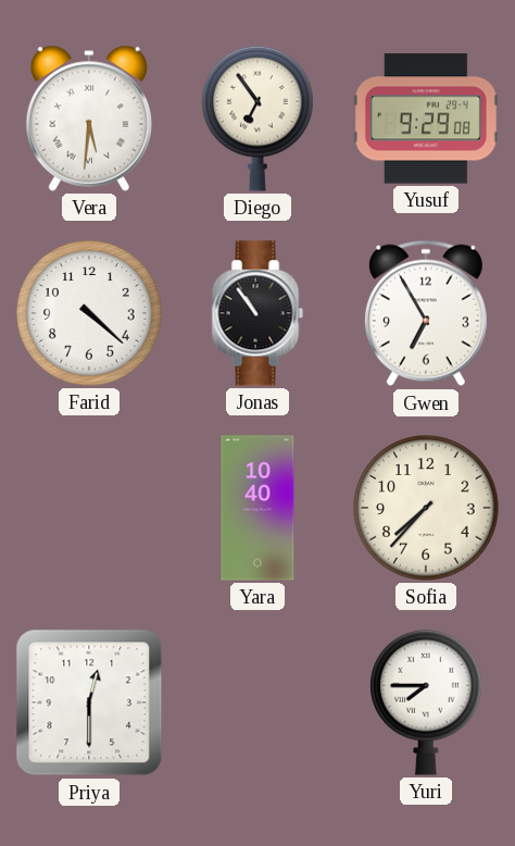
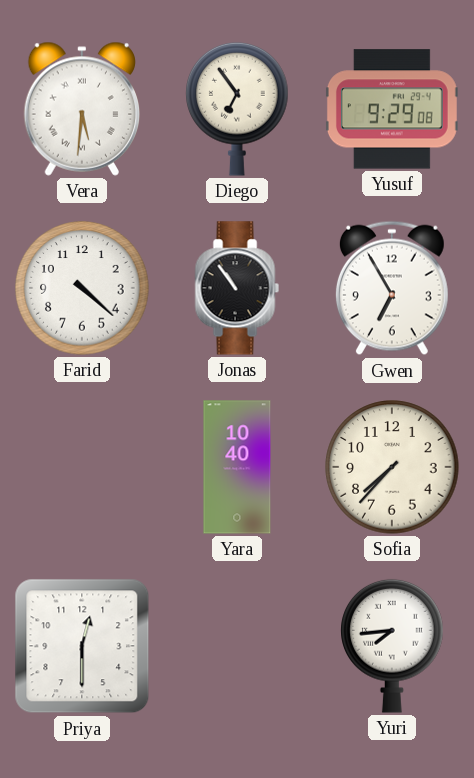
Yuri: 7:45 -> 7:44
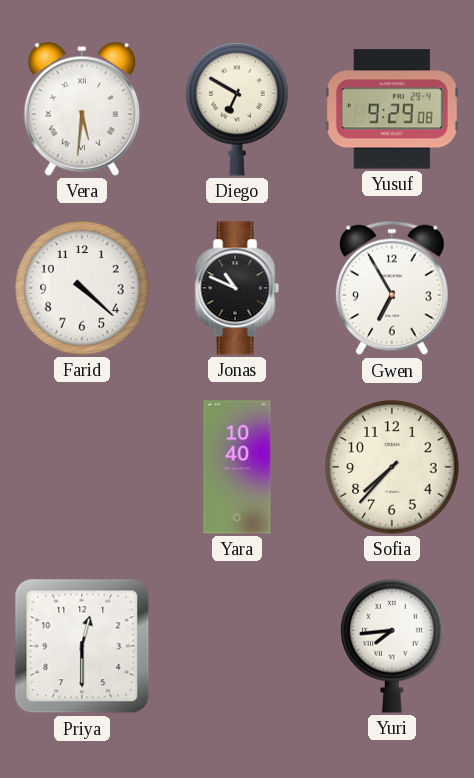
Diego: 6:54 -> 6:50
Jonas: 10:54 -> 10:49
